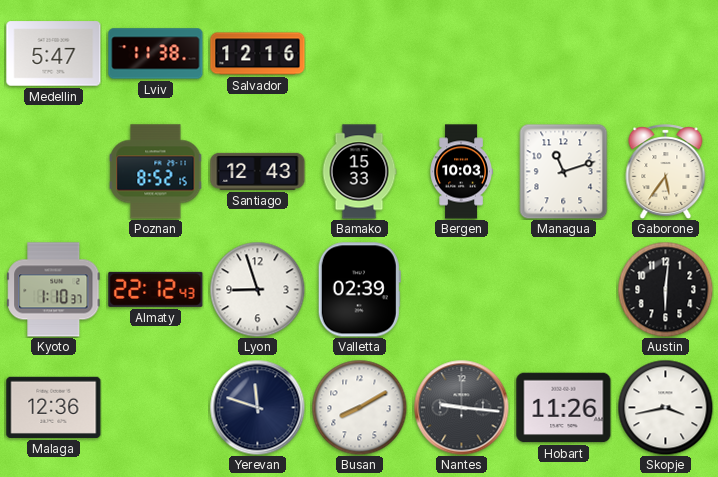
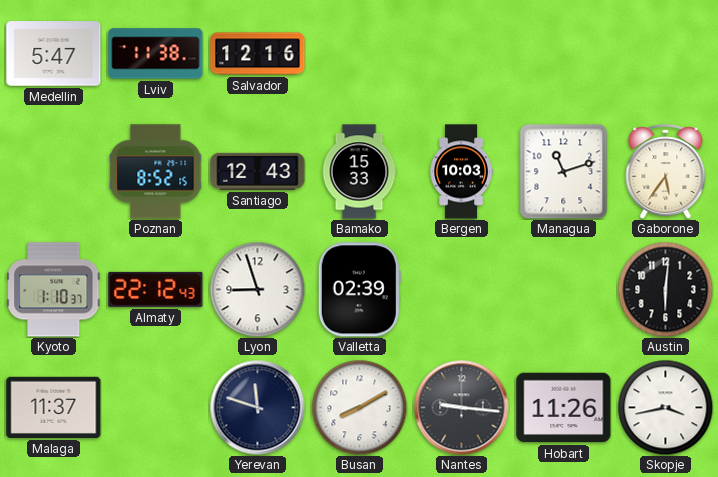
Malaga: 12:36 -> 11:37
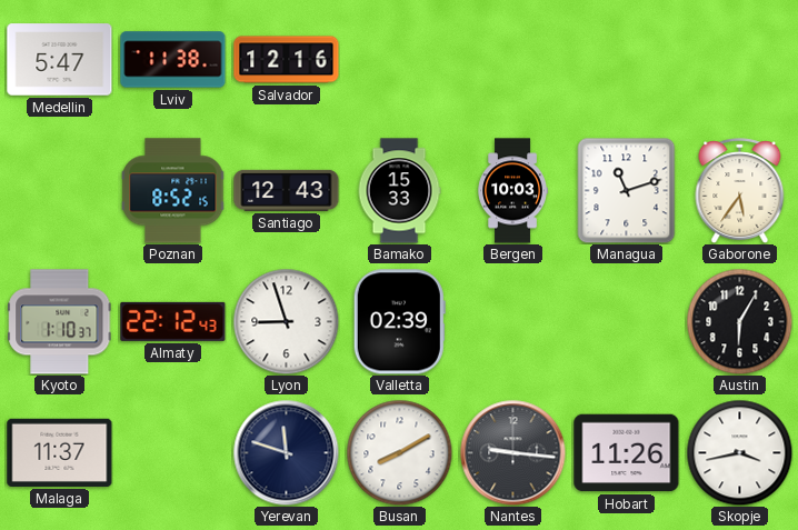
Austin: 6:01 -> 6:05
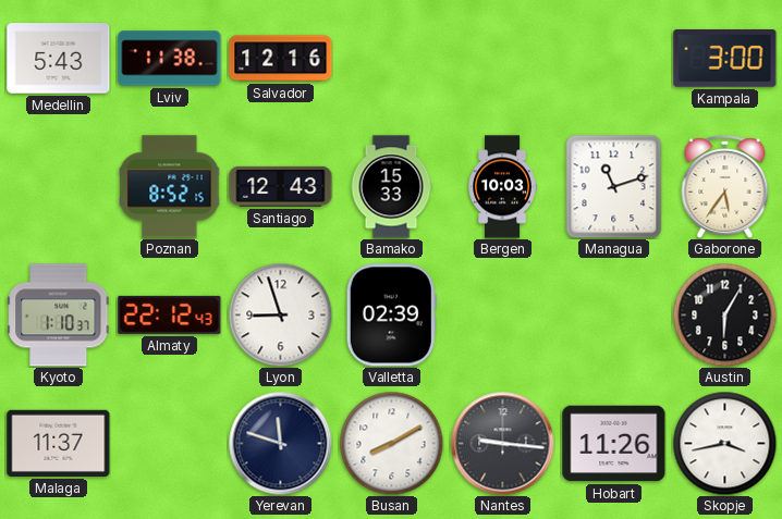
Medellin: 5:47 -> 5:43
Kampala: none -> 3:00
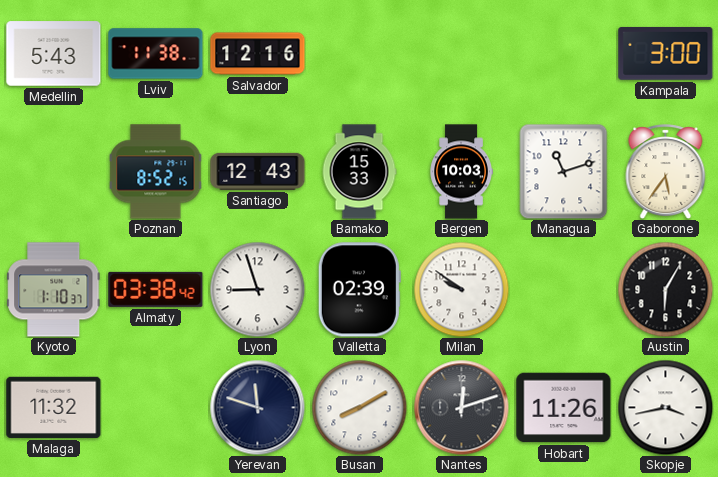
Almaty: 22:12 -> 03:38
Milan: none -> 9:51
Malaga: 11:37 -> 11:32
Nantes: 9:16 -> 12:12
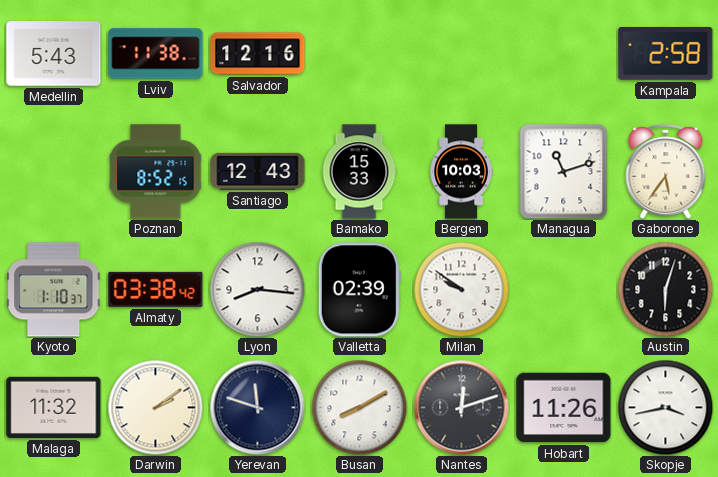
Kampala: 3:00 -> 2:58
Lyon: 8:57 -> 8:16
Austin: 6:05 -> 6:03
Darwin: none -> 2:09
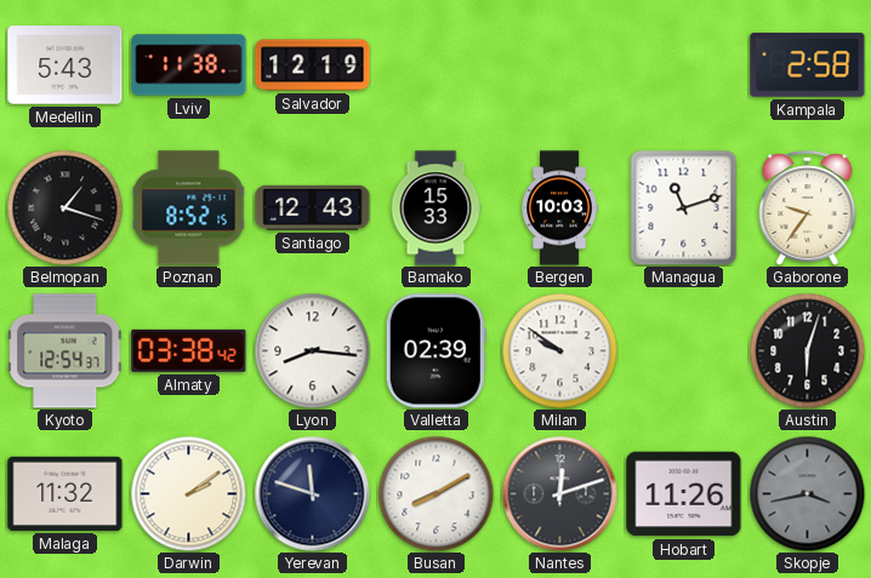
Salvador: 12:16 -> 12:19
Belmopan: none -> 1:18
Gaborone: 5:36 -> 9:36
Kyoto: 1:10 -> 12:54
Skopje dial: white -> grey
